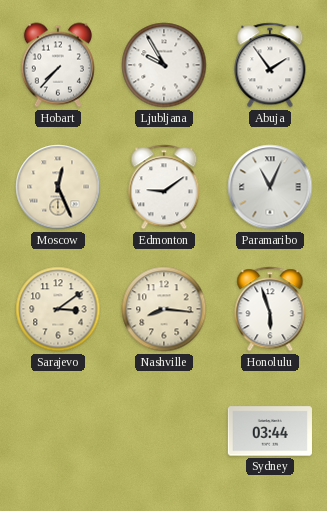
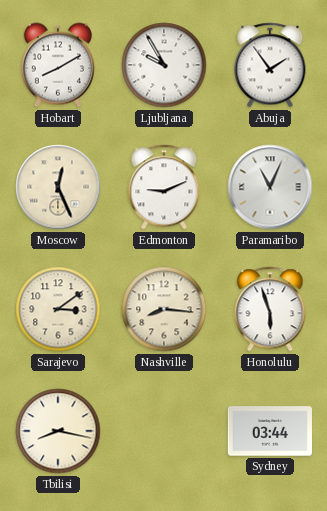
Hobart: 7:37 -> 8:10
Edmonton: 9:09 -> 9:11
Tbilisi: none -> 8:17
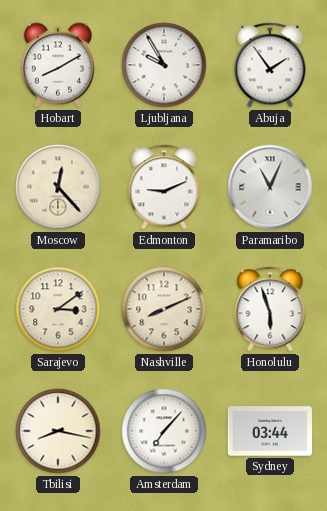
Moscow: 12:26 -> 12:23
Nashville: 8:16 -> 8:11
Amsterdam: none -> 7:07
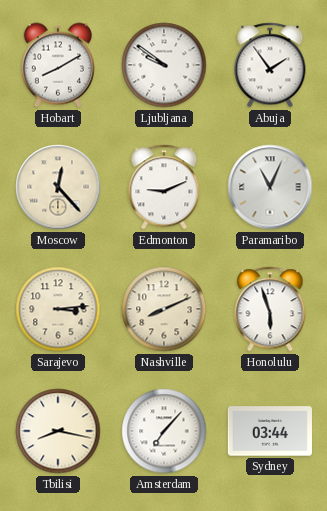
Ljubljana: 9:55 -> 9:51
Sarajevo: 3:09 -> 3:14
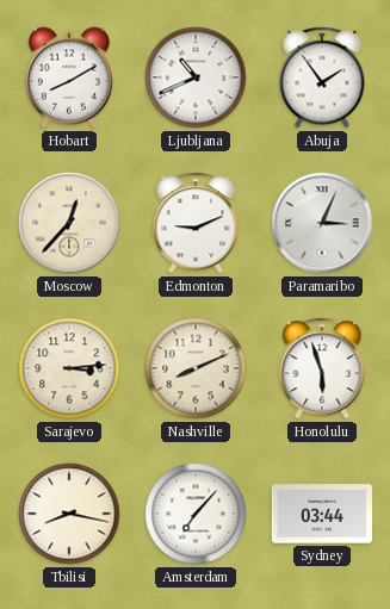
Ljubljana: 9:51 -> 10:41
Moscow: 12:23 -> 12:37
Paramaribo: 11:04 -> 3:04
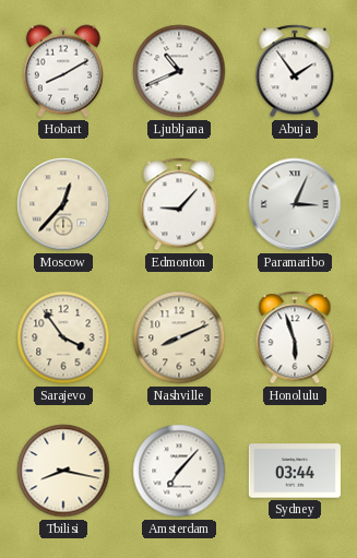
Edmonton: 9:11 -> 9:07
Sarajevo: 3:14 -> 3:54
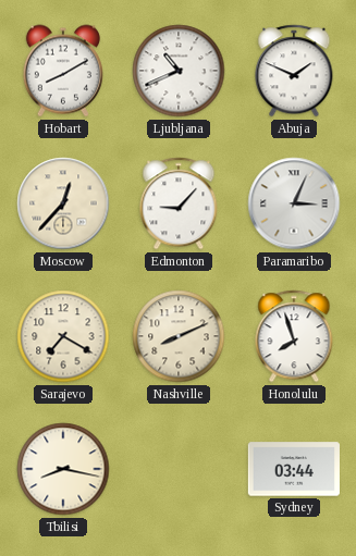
Abuja: 1:54 -> 1:49
Sarajevo: 3:54 -> 7:20
Honolulu: 5:57 -> 7:57
Amsterdam: 7:07 -> none
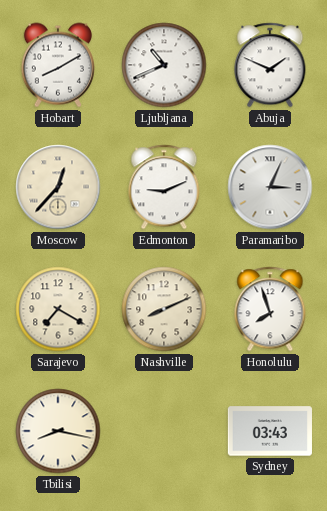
Edmonton: 9:07 -> 9:11
Sydney: 03:44 -> 03:43
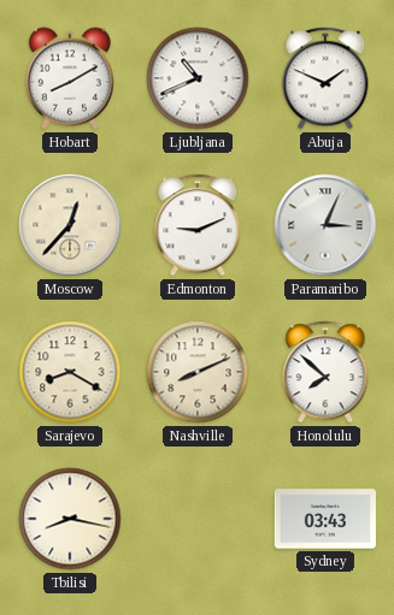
Sarajevo: 7:20 -> 8:20
Honolulu: 7:57 -> 7:52
